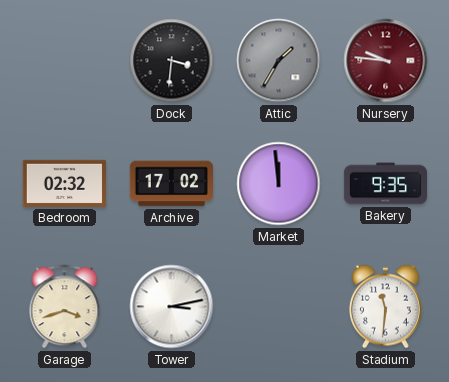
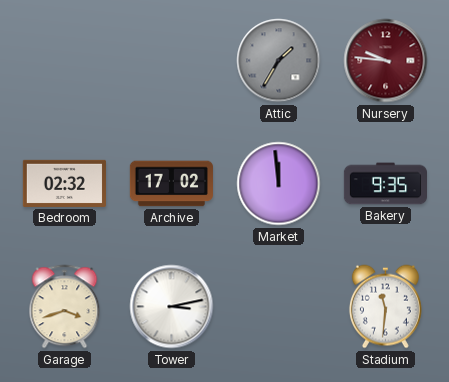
Dock: 3:31 -> none
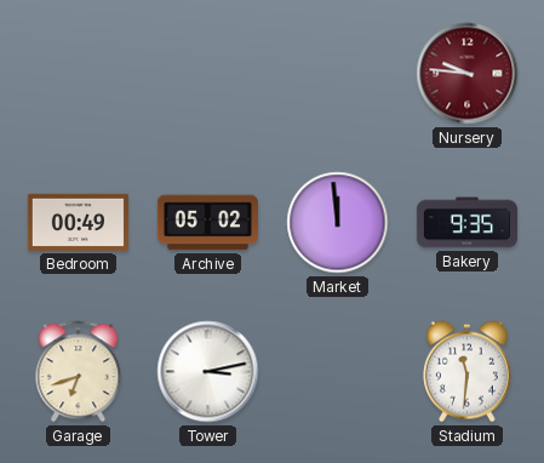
Attic: 1:35 -> none
Bedroom: 02:32 -> 00:49
Archive: 17:02 -> 05:02
Garage: 3:42 -> 6:42
